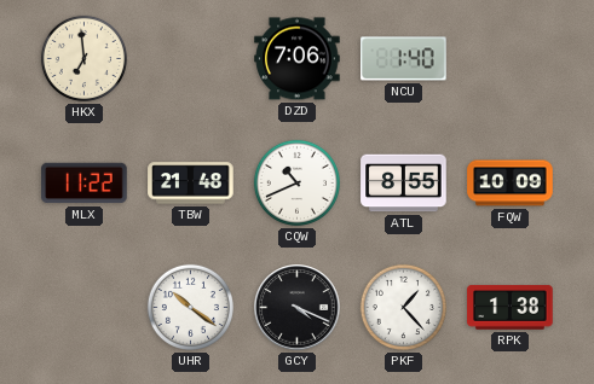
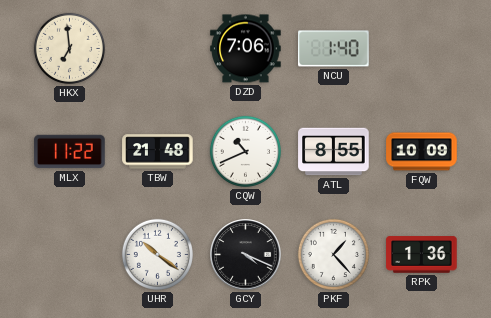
RPK: 1:38 -> 1:36
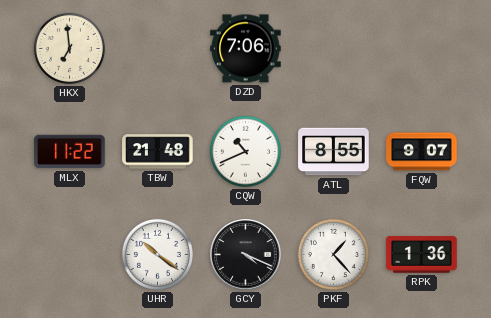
NCU: 1:40 -> none
FQW: 10:09 -> 9:07
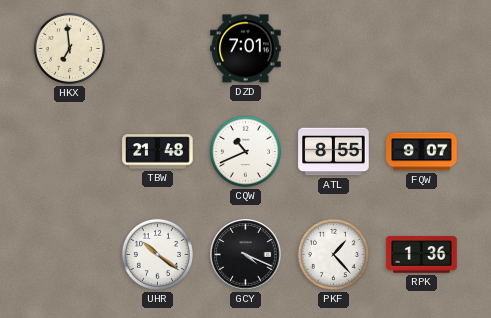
DZD: 7:06 -> 7:01
MLX: 11:22 -> none
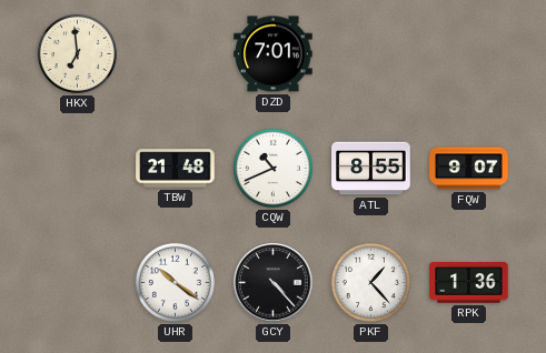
GCY: 4:19 -> 4:23
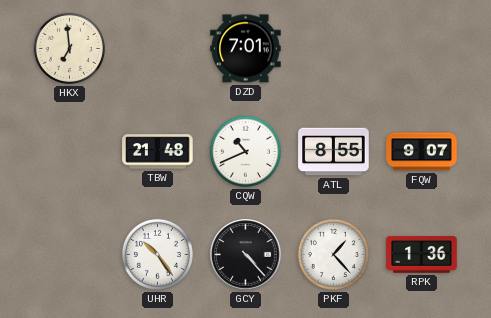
UHR: 10:21 -> 10:24
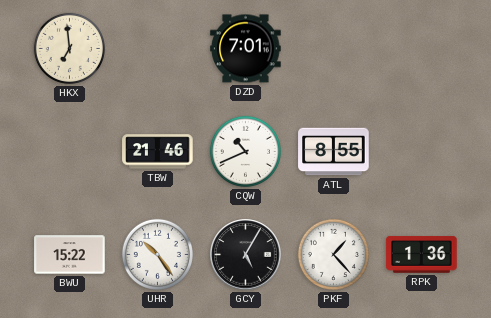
TBW: 21:48 -> 21:46
FQW: 9:07 -> none
BWU: none -> 15:22
GCY: 4:23 -> 5:05
